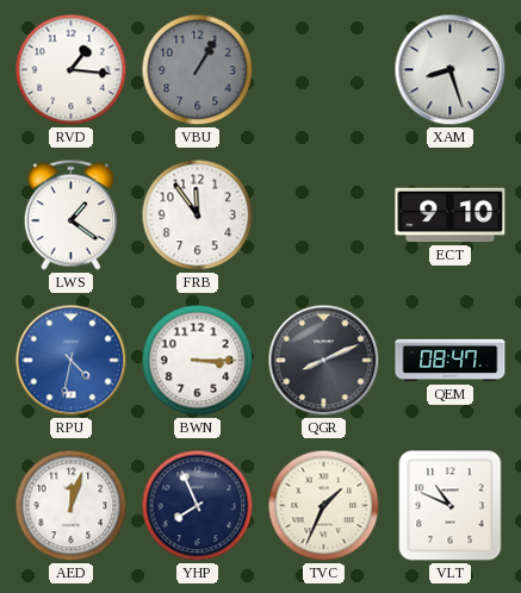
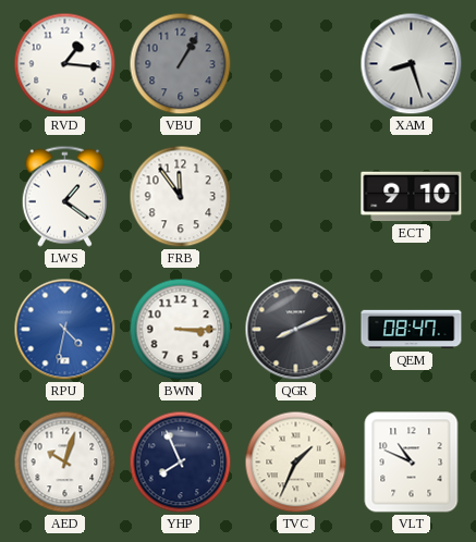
AED: 12:03 -> 10:03
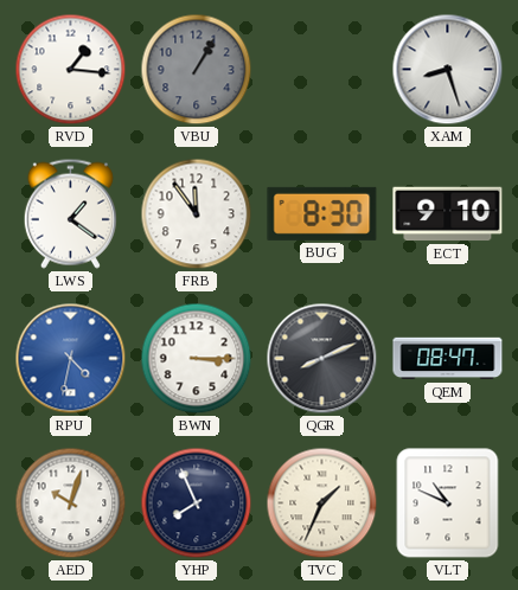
BUG: none -> 8:30
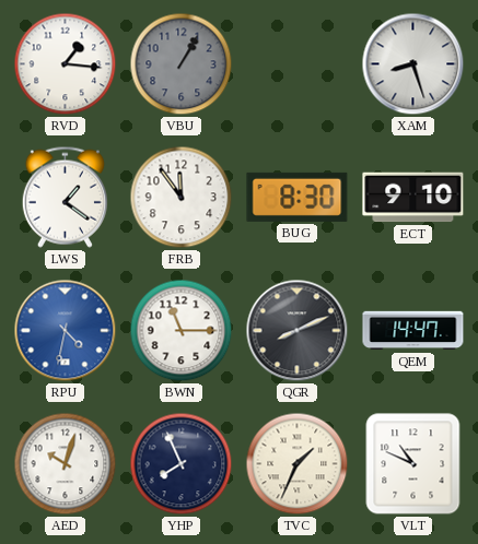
BWN: 3:15 -> 11:15
QEM: 08:47 -> 14:47
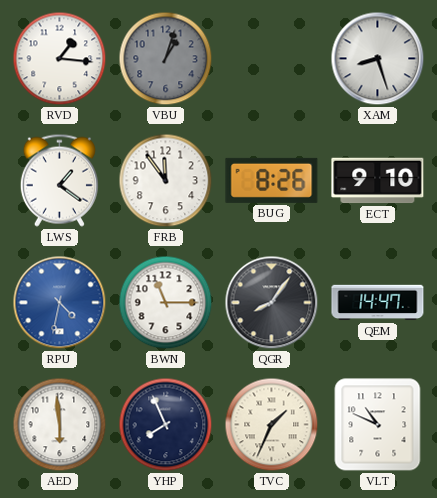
VBU: 1:05 -> 1:03
BUG: 8:30 -> 8:26
QGR: 8:11 -> 8:06
AED: 10:03 -> 5:59
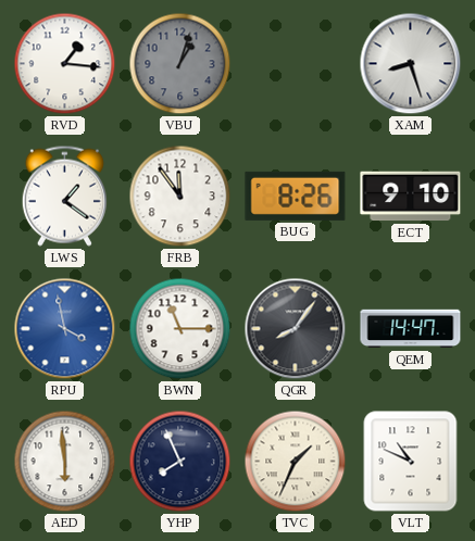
RPU: 4:32 -> 3:58
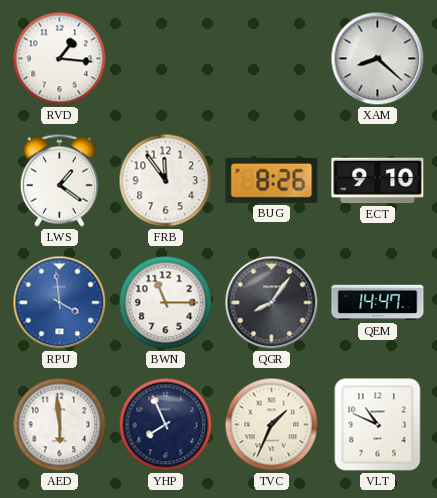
VBU: 1:03 -> none
XAM: 8:27 -> 8:22
RPU: 3:58 -> 3:59
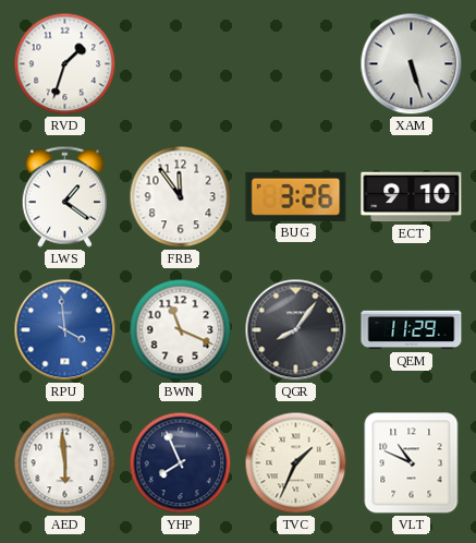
RVD: 1:16 -> 1:33
XAM: 8:22 -> 5:27
BUG: 8:26 -> 3:26
BWN: 11:15 -> 11:19
QEM: 14:47 -> 11:29
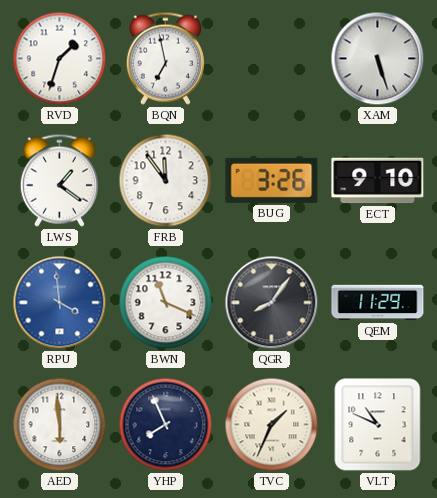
BQN: none -> 6:58
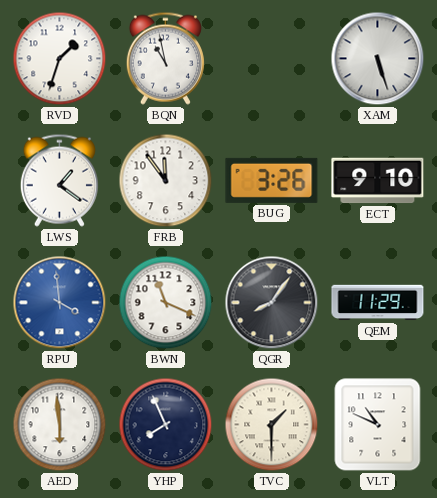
BQN: 6:58 -> 10:58
TVC: 1:34 -> 1:30
